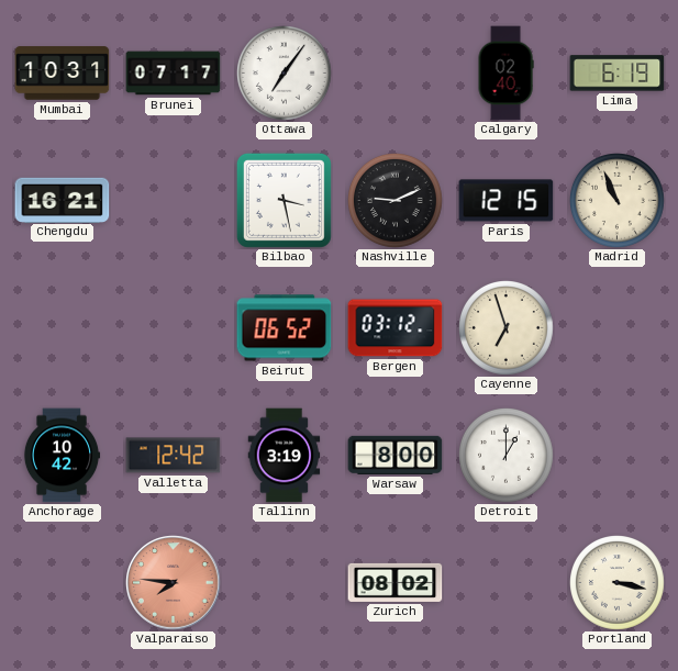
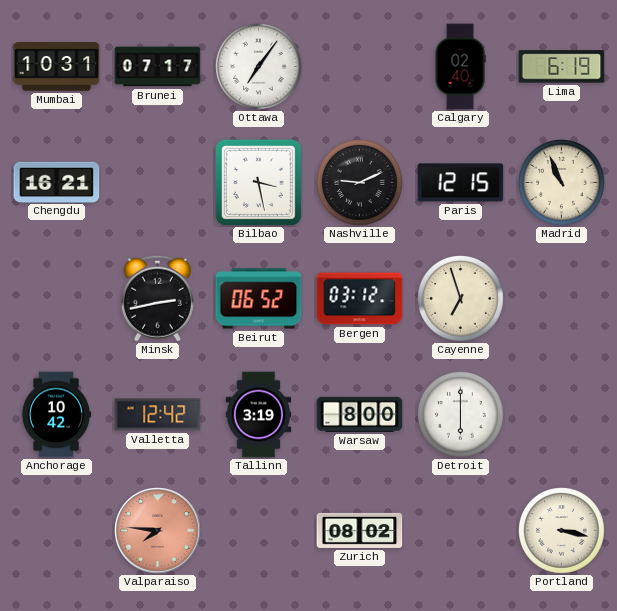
Minsk: none -> 2:43
Detroit: 1:00 -> 6:00
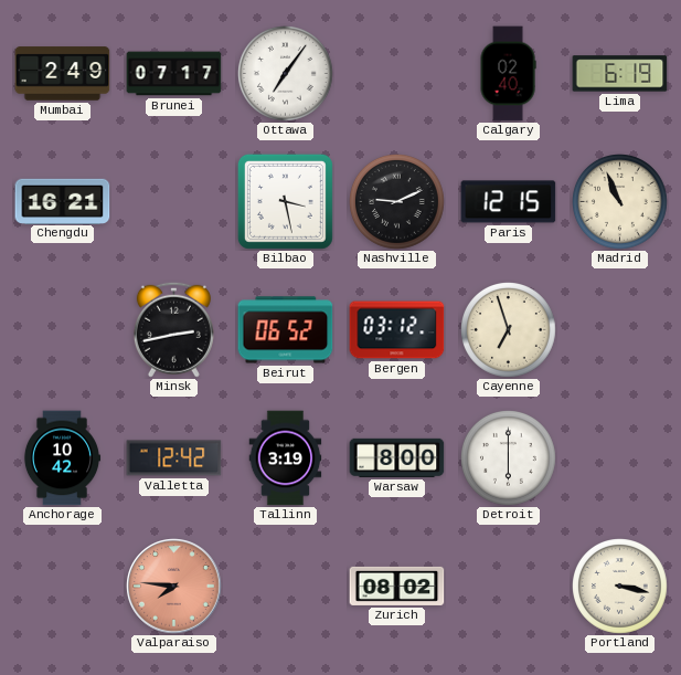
Mumbai: 10:31 -> 2:49
